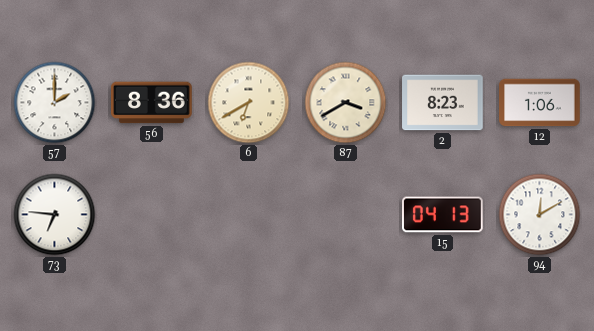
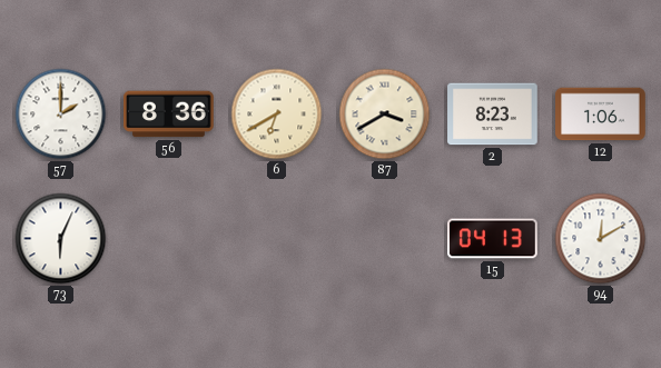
73: 6:46 -> 6:04
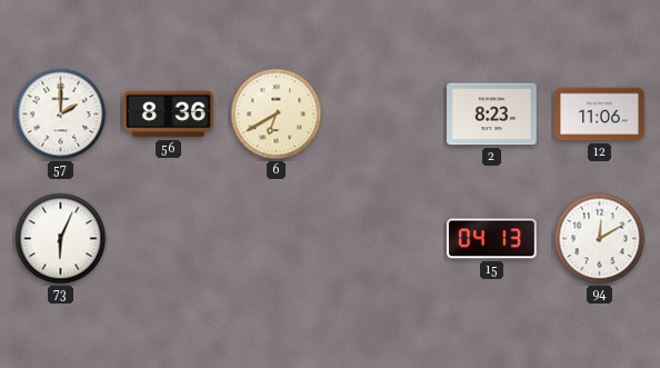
87: 3:40 -> none
12: 1:06 -> 11:06
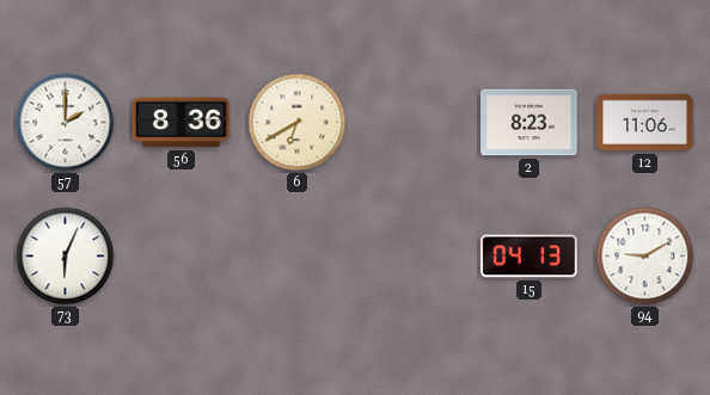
94: 12:10 -> 9:10
